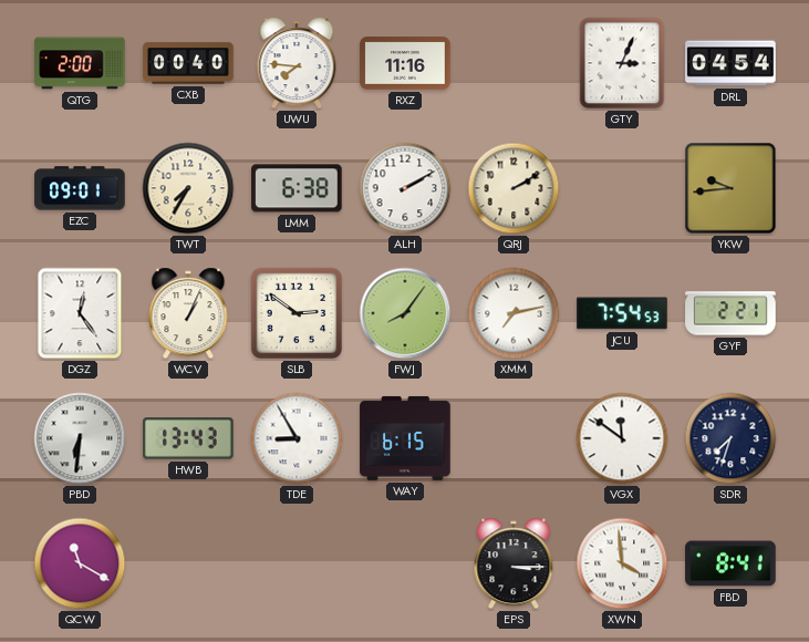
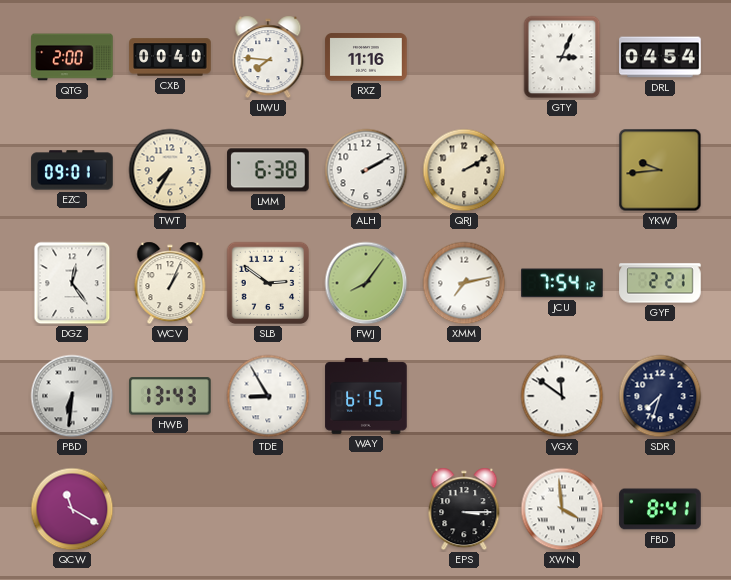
JCU: 7:54:53 -> 7:54:12
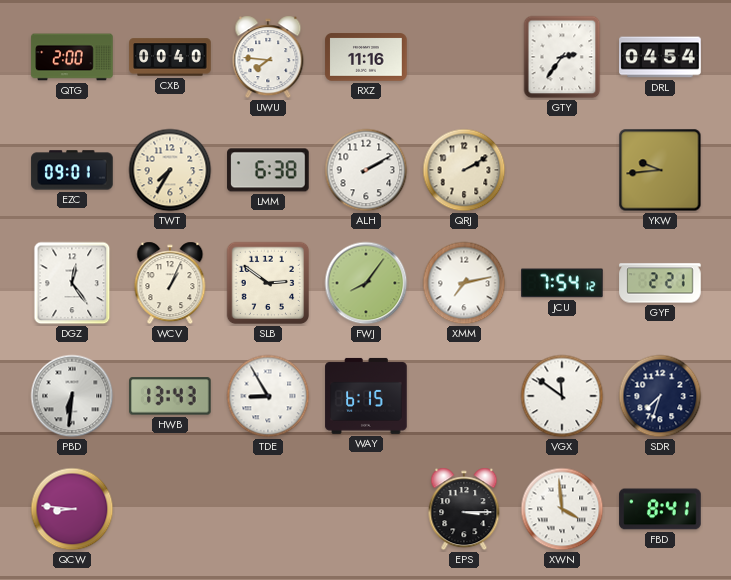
GTY: 3:04 -> 2:36
QCW: 11:20 -> 8:46
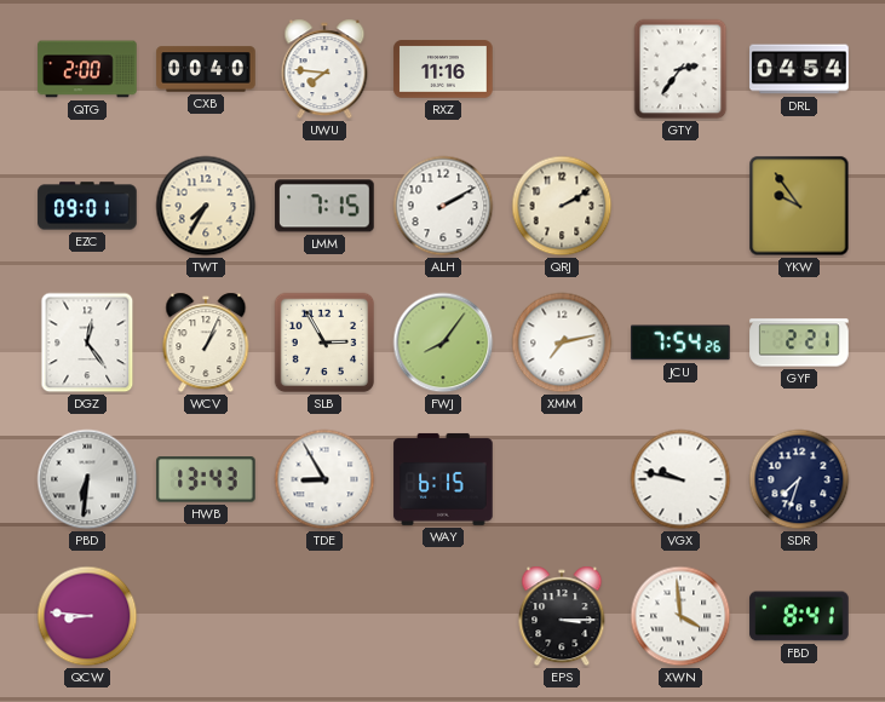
LMM: 6:38 -> 7:15
YKW: 9:44 -> 9:54
SLB: 2:51 -> 2:55
JCU: 7:54:12 -> 7:54:26
VGX: 11:51 -> 9:47
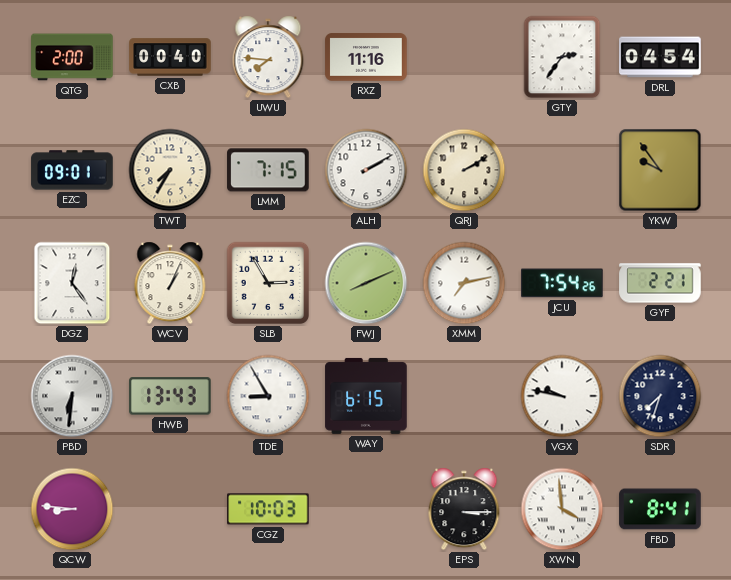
FWJ: 8:06 -> 8:11
CGZ: none -> 10:03
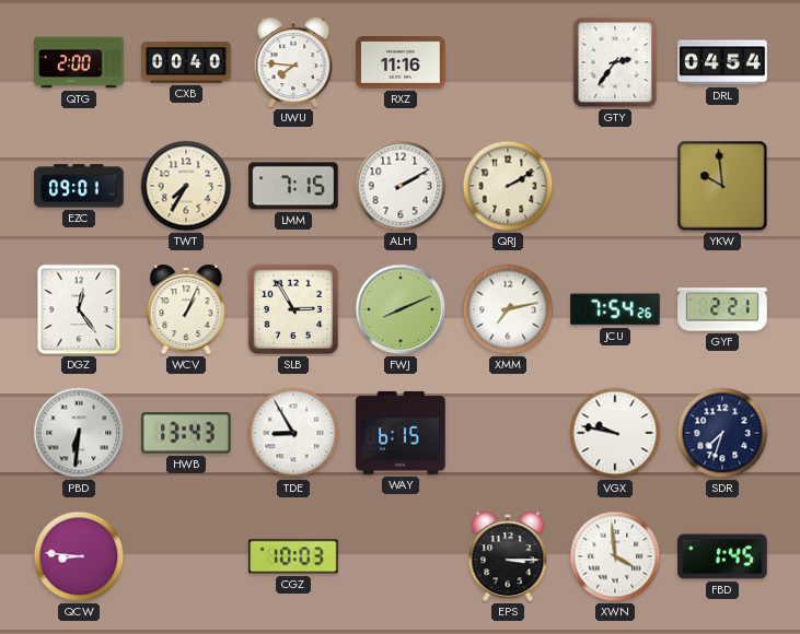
YKW: 9:54 -> 9:59
FBD: 8:41 -> 1:45
